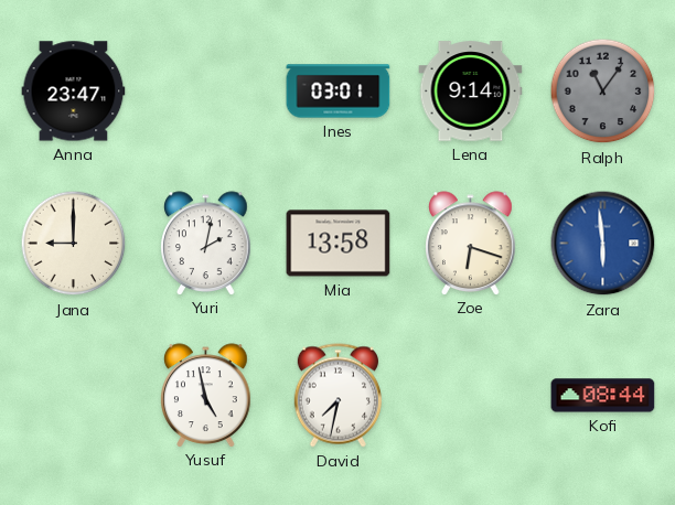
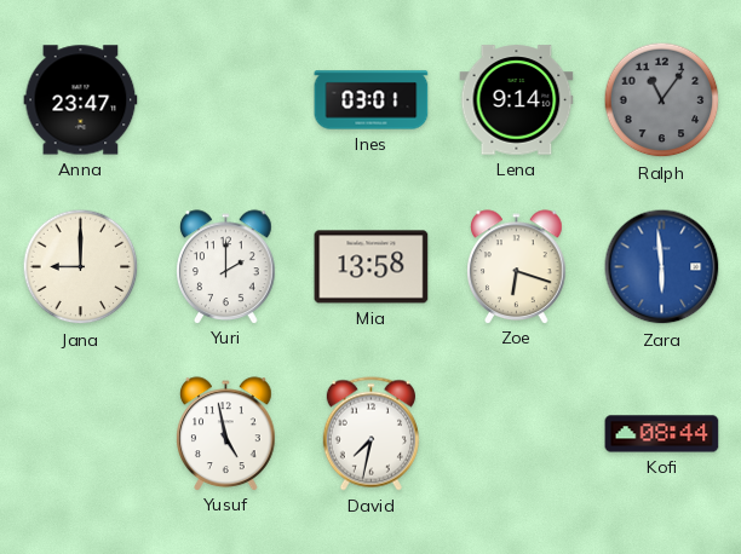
Yuri: 2:02 -> 2:00
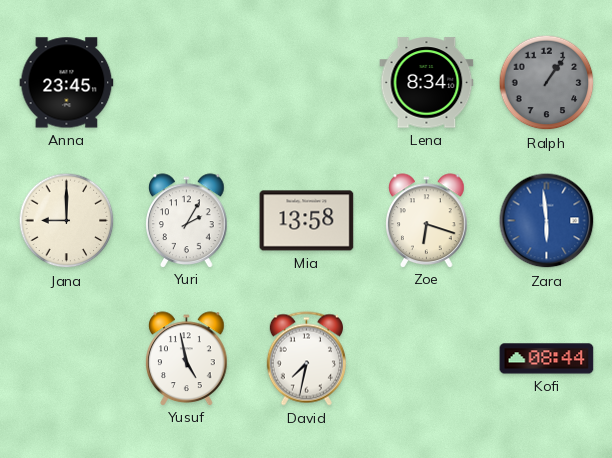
Anna: 23:47 -> 23:45
Ines: 03:01 -> none
Lena: 9:14 -> 8:34
Ralph: 11:06 -> 1:06
Yuri: 2:00 -> 2:05
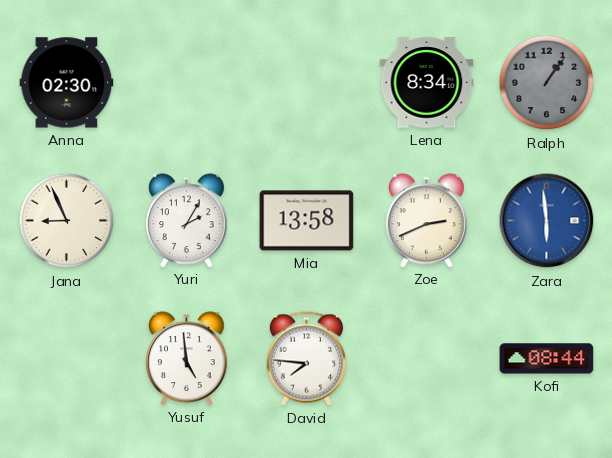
Anna: 23:45 -> 02:30
Jana: 9:00 -> 8:56
Zoe: 6:18 -> 2:41
Yusuf: 4:58 -> 4:59
David: 7:32 -> 7:46
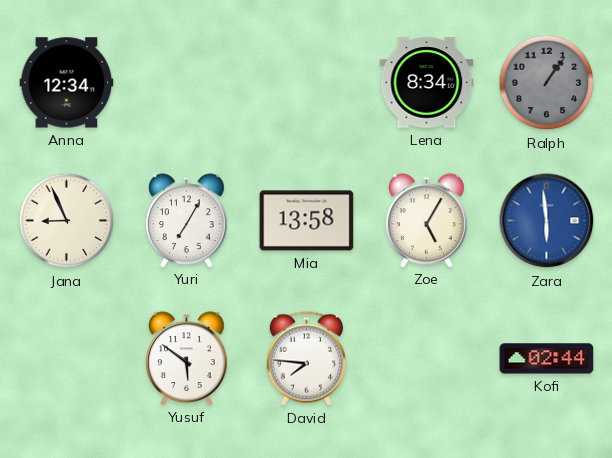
Anna: 02:30 -> 12:34
Yuri: 2:05 -> 7:05
Zoe: 2:41 -> 5:05
Yusuf: 4:59 -> 5:51
Kofi: 08:44 -> 02:44
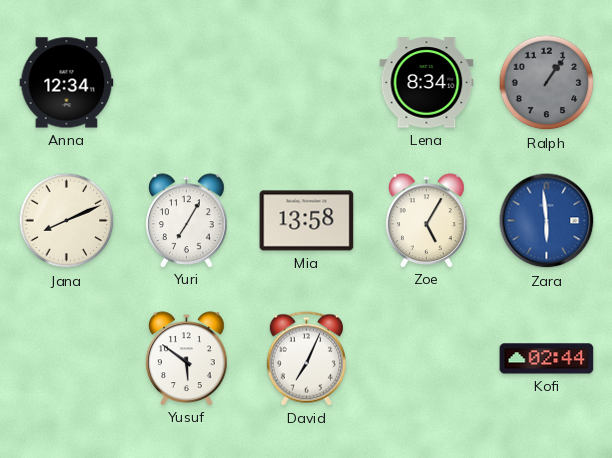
Jana: 8:56 -> 8:11
David: 7:46 -> 7:04
